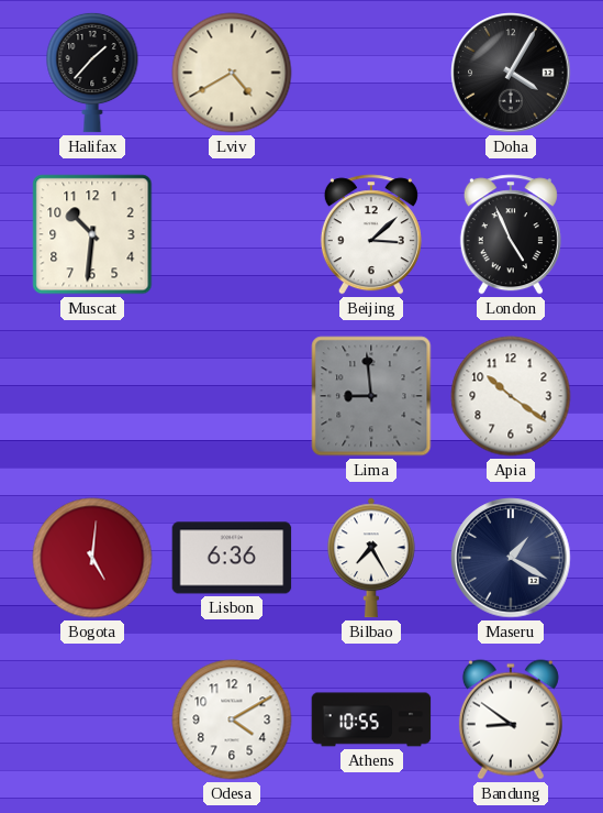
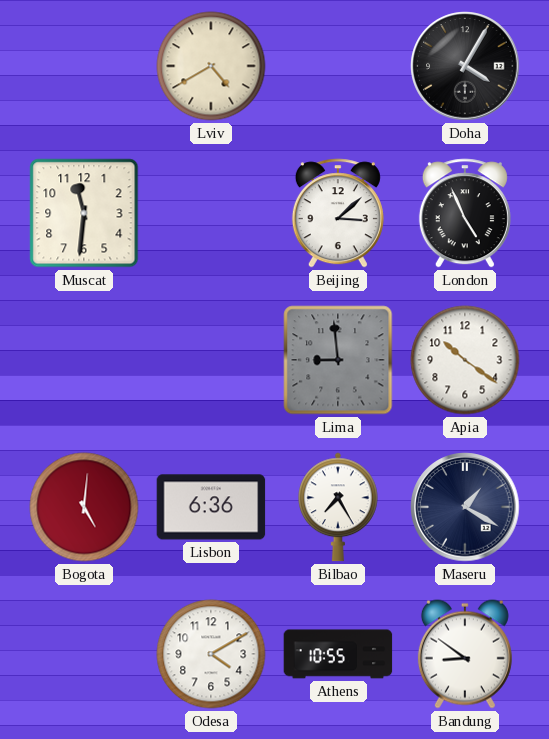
Halifax: 1:37 -> none
Muscat: 10:31 -> 11:31
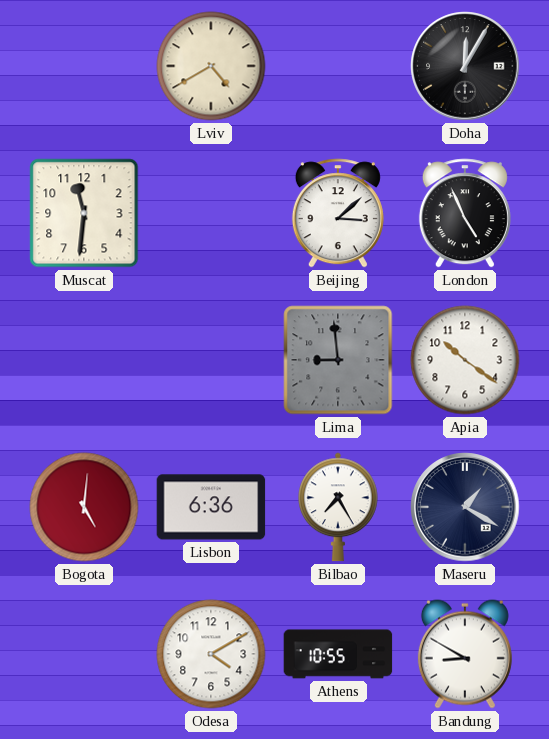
Doha: 4:05 -> 12:05
Bandung: 8:51 -> 8:50
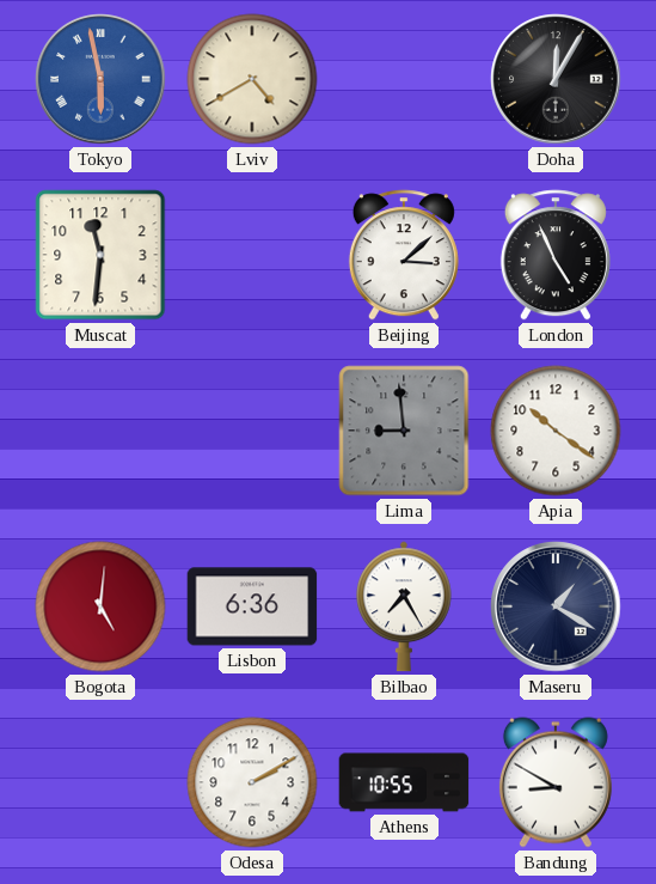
Tokyo: none -> 5:58
Odesa: 4:10 -> 2:10
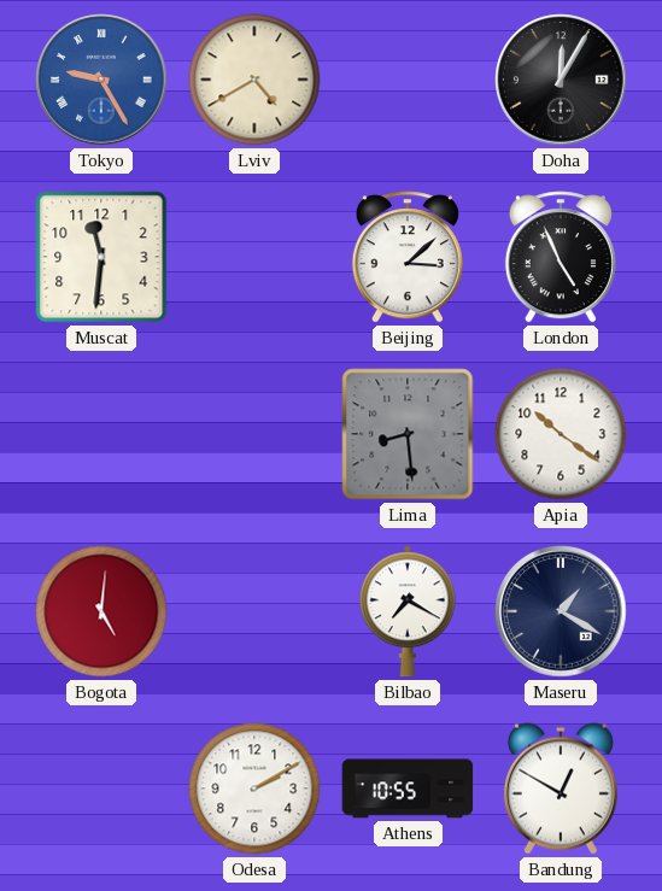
Tokyo: 5:58 -> 9:25
Lima: 8:59 -> 8:29
Lisbon: 6:36 -> none
Bilbao: 7:25 -> 7:20
Bandung: 8:50 -> 12:50
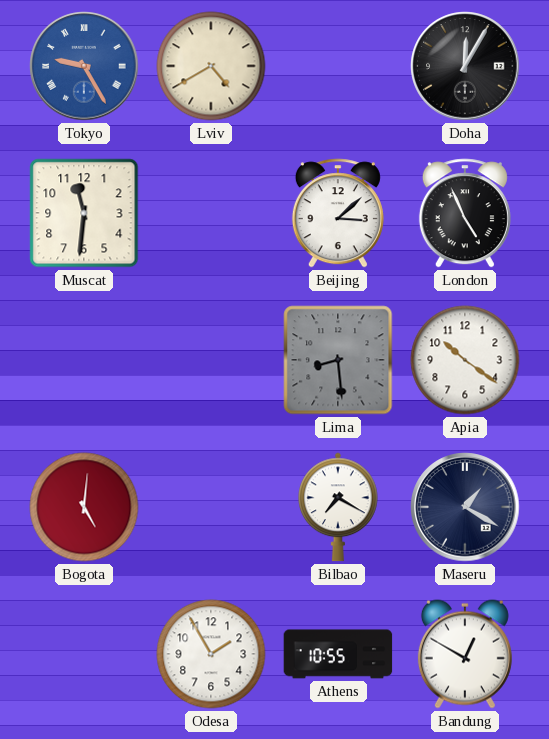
Odesa: 2:10 -> 1:55
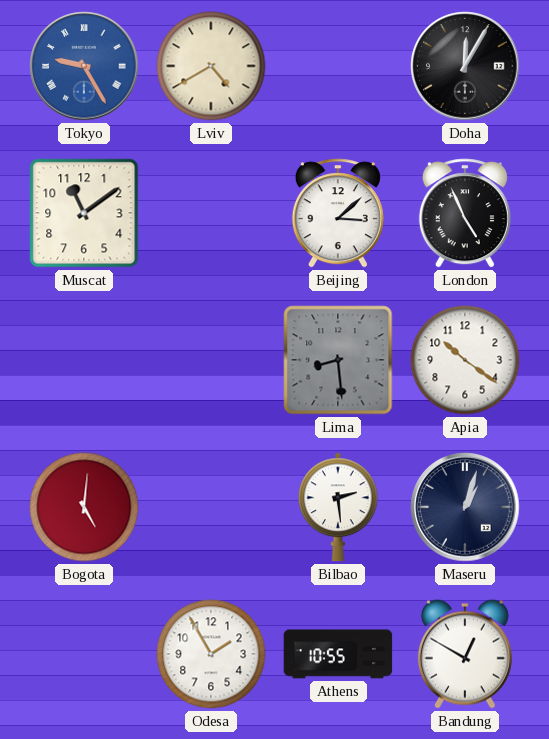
Muscat: 11:31 -> 11:09
Bilbao: 7:20 -> 2:29
Maseru: 1:20 -> 1:03
